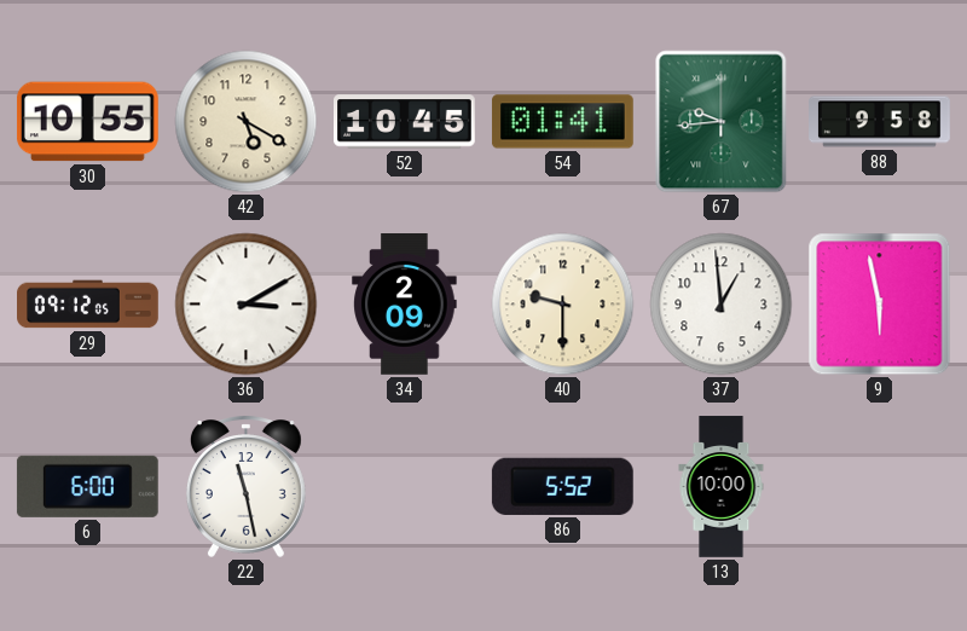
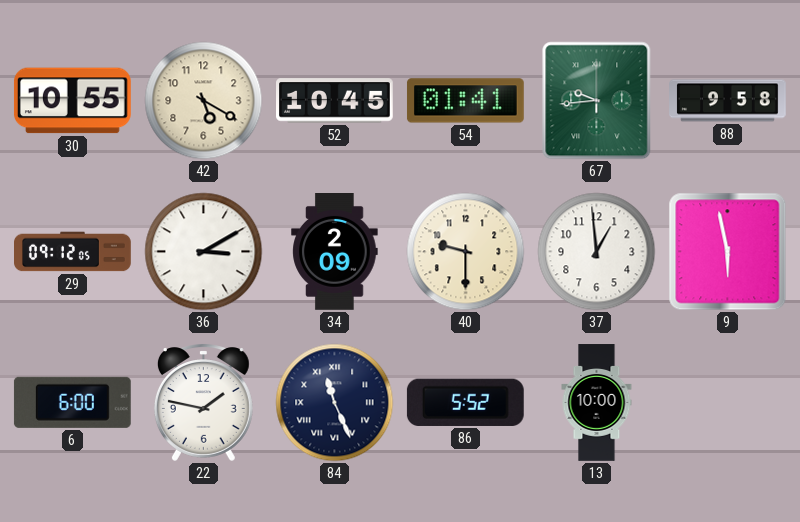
22: 11:28 -> 1:47
84: none -> 11:26
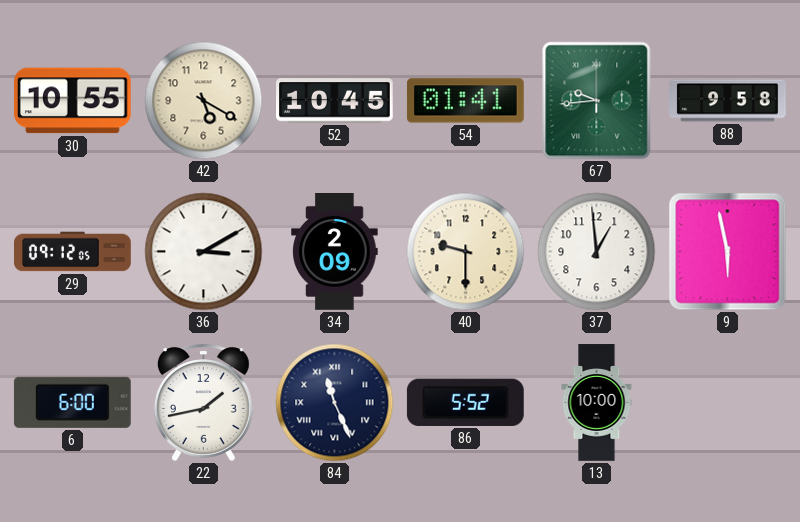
22: 1:47 -> 1:43
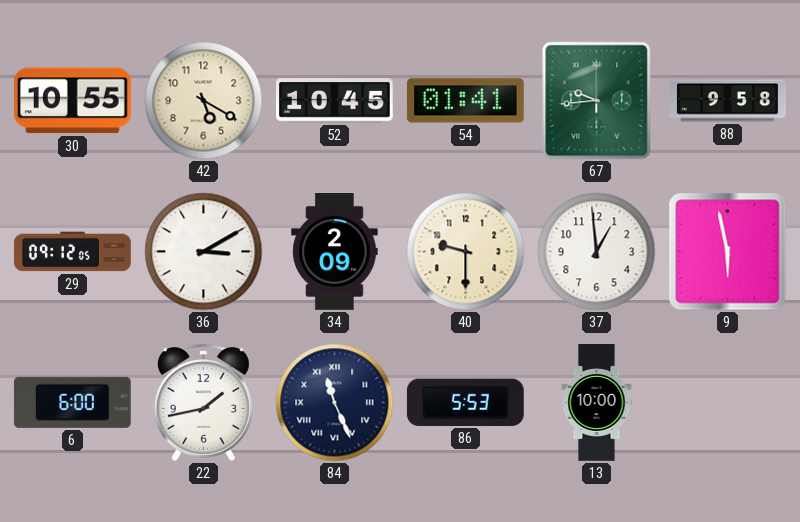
86: 5:52 -> 5:53
